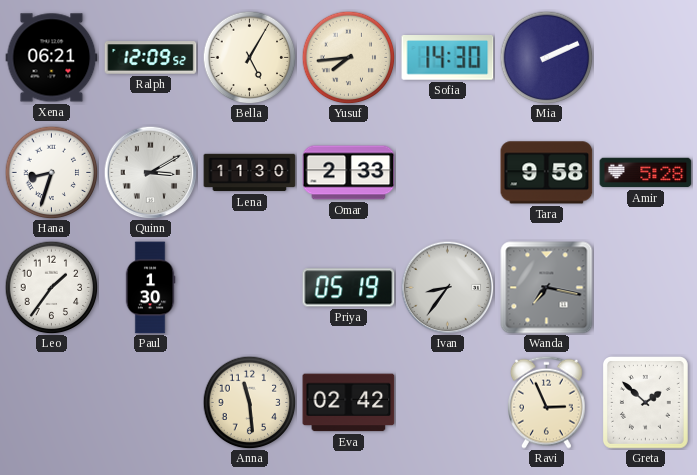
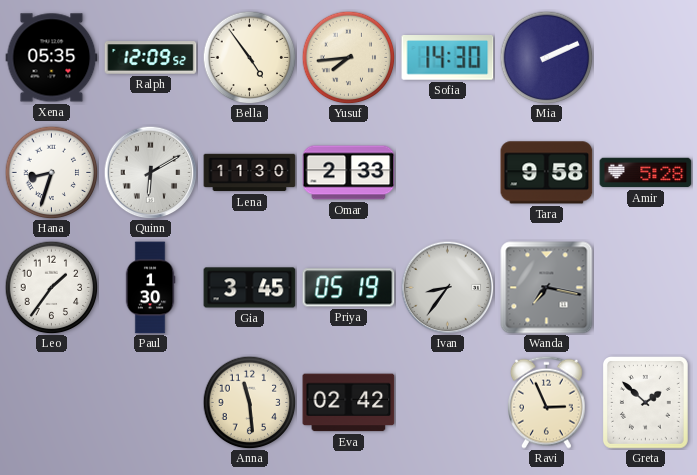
Xena: 06:21 -> 05:35
Bella: 5:05 -> 4:54
Quinn: 3:10 -> 6:10
Gia: none -> 3:45
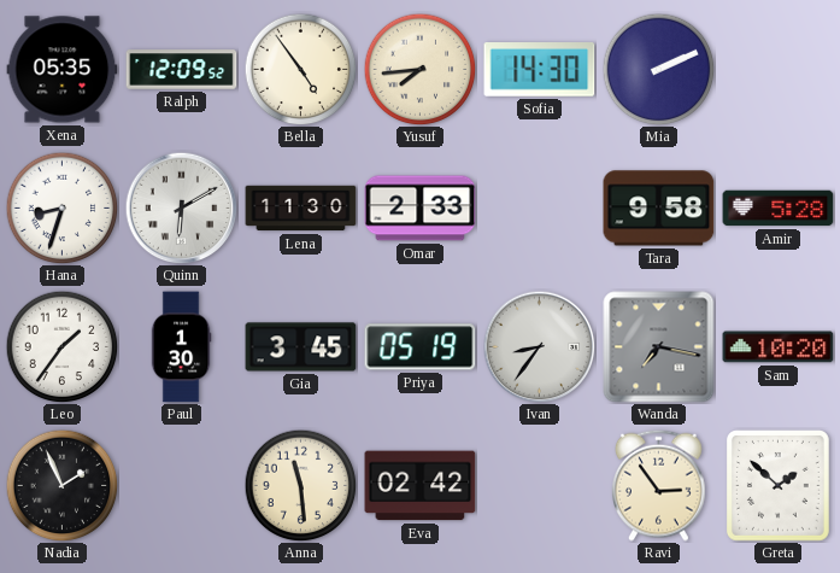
Sam: none -> 10:20
Nadia: none -> 1:56
Ravi: 2:56 -> 2:54
